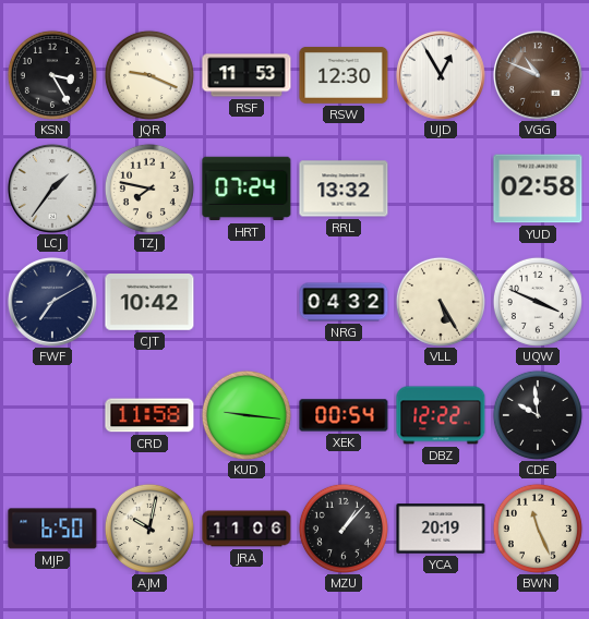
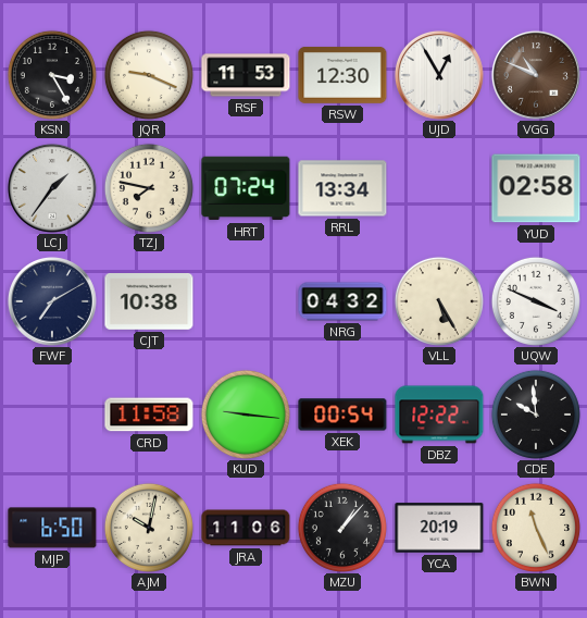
RRL: 13:32 -> 13:34
CJT: 10:42 -> 10:38
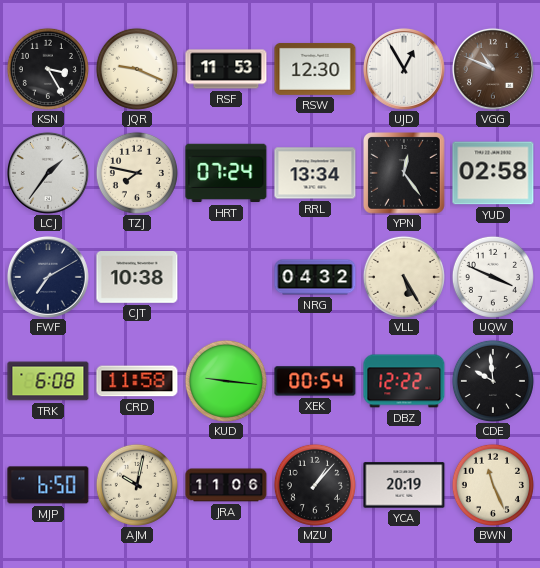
YPN: none -> 12:24
TRK: none -> 6:08
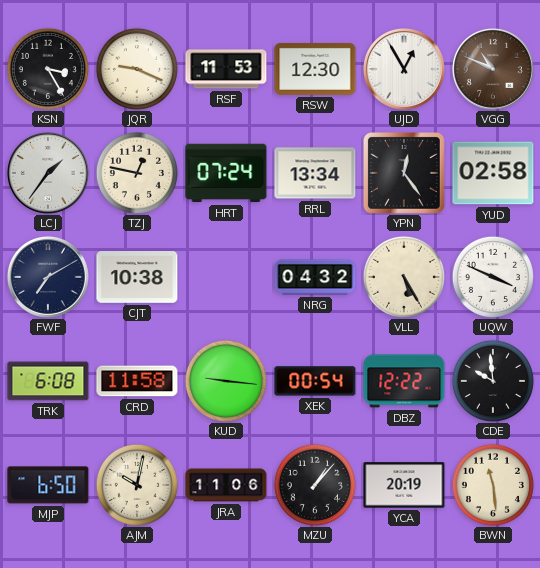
TZJ: 7:47 -> 12:47
BWN: 11:26 -> 11:29
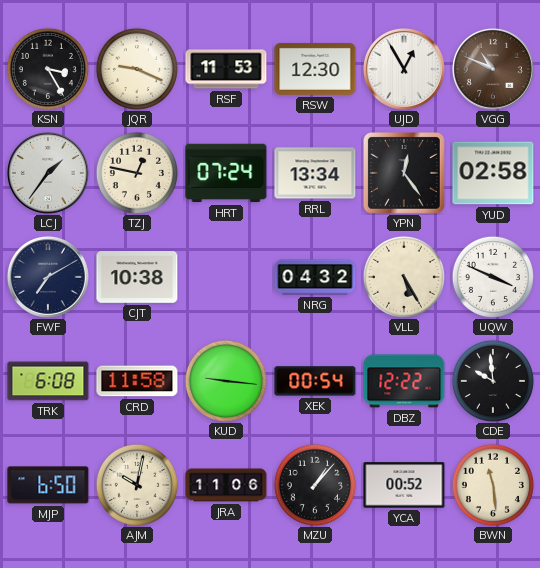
YCA: 20:19 -> 00:52
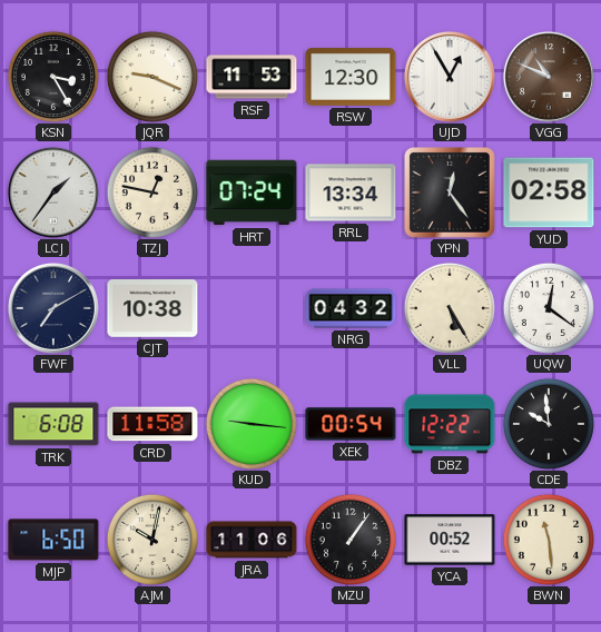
UQW: 3:49 -> 12:21
MZU: 1:07 -> 1:06
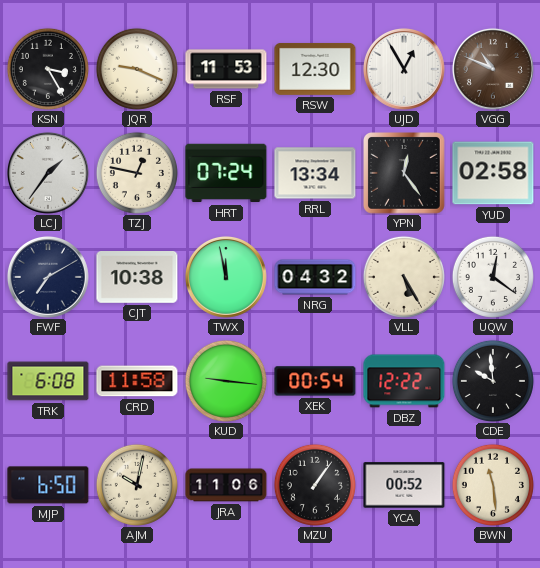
TWX: none -> 11:58
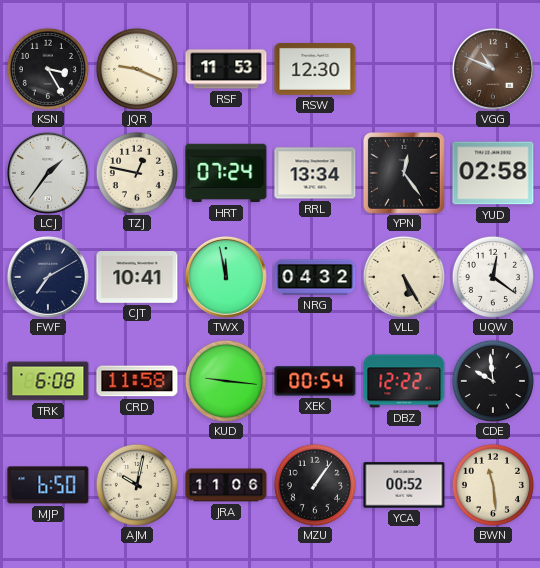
UJD: 12:55 -> none
CJT: 10:38 -> 10:41
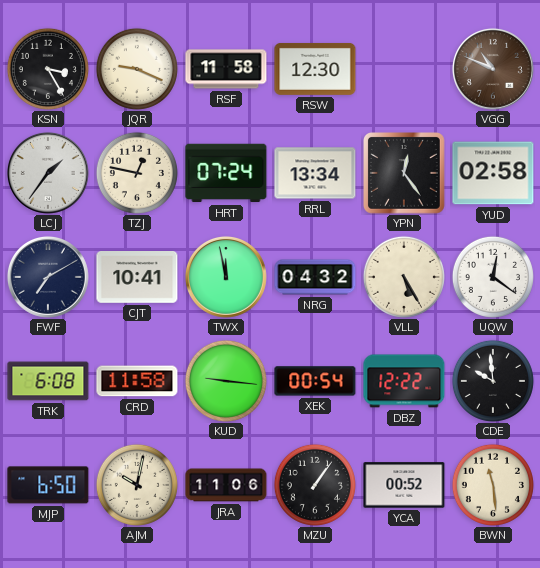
RSF: 11:53 -> 11:58
